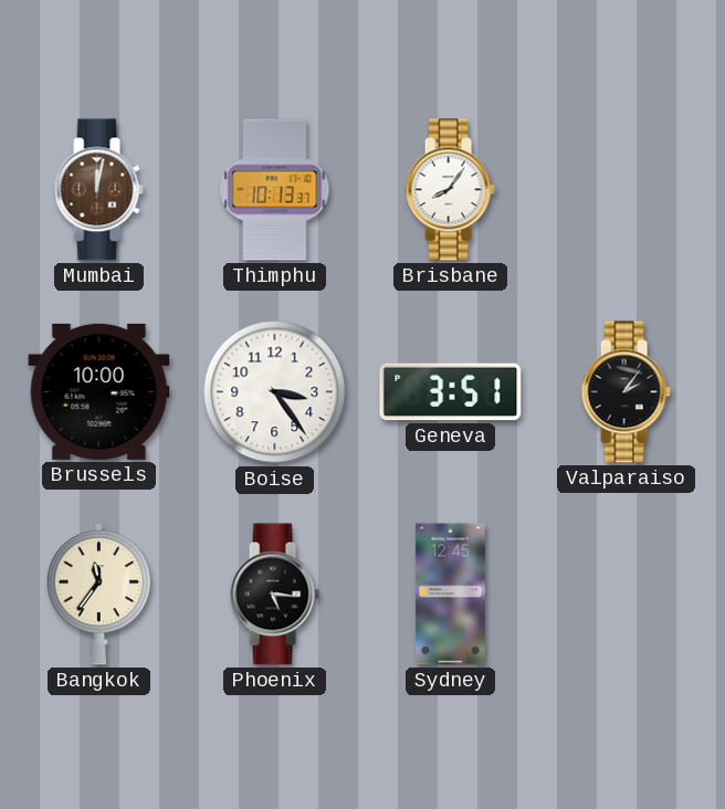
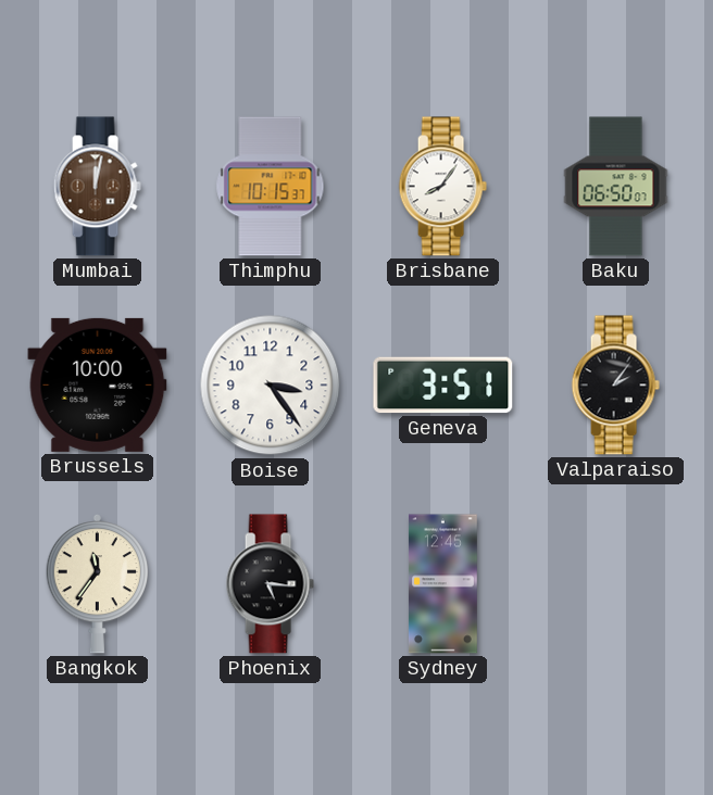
Thimphu: 10:13 -> 10:15
Baku: none -> 06:50
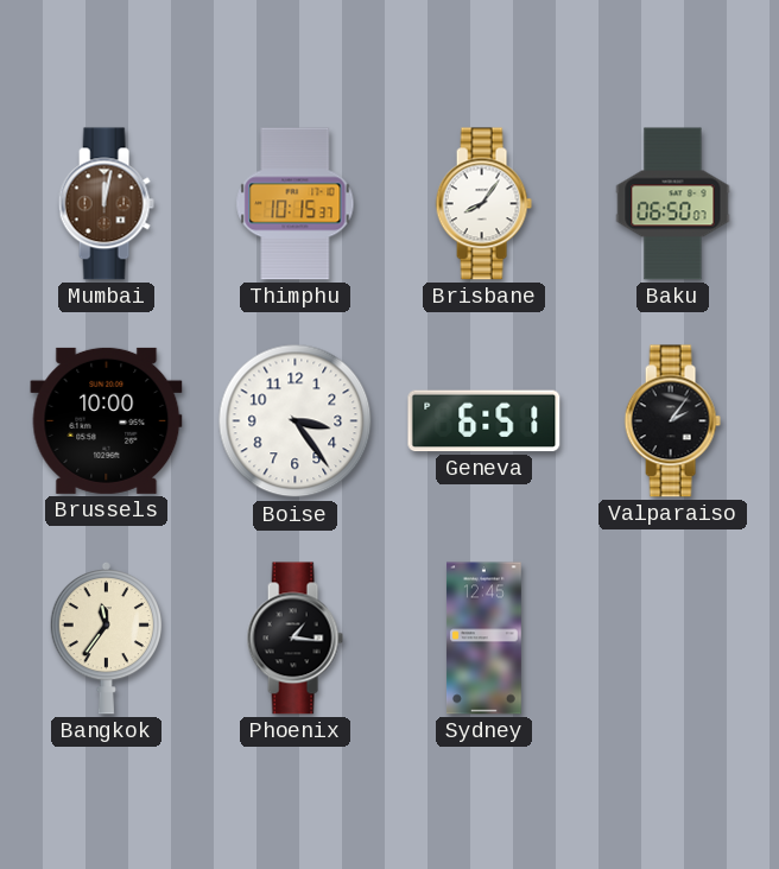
Geneva: 3:51 -> 6:51
Phoenix: 5:16 -> 1:16
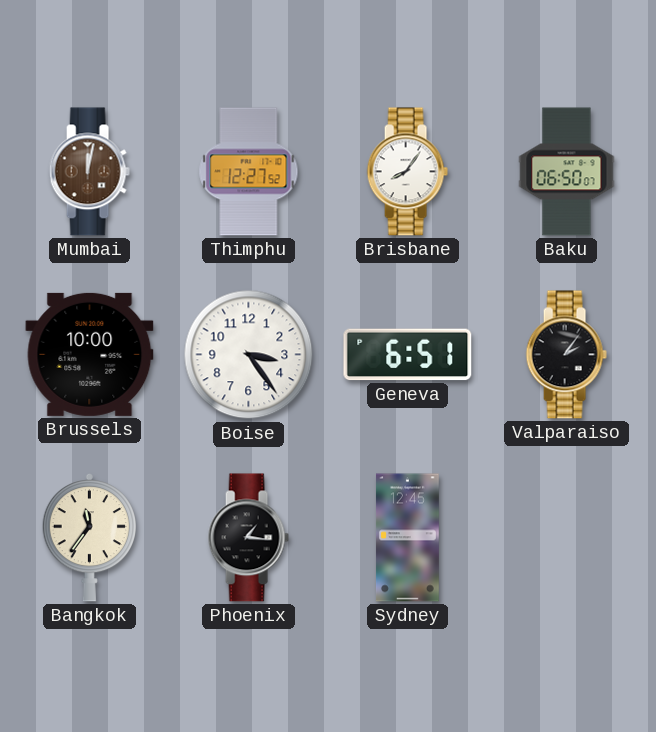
Thimphu: 10:15 -> 12:27
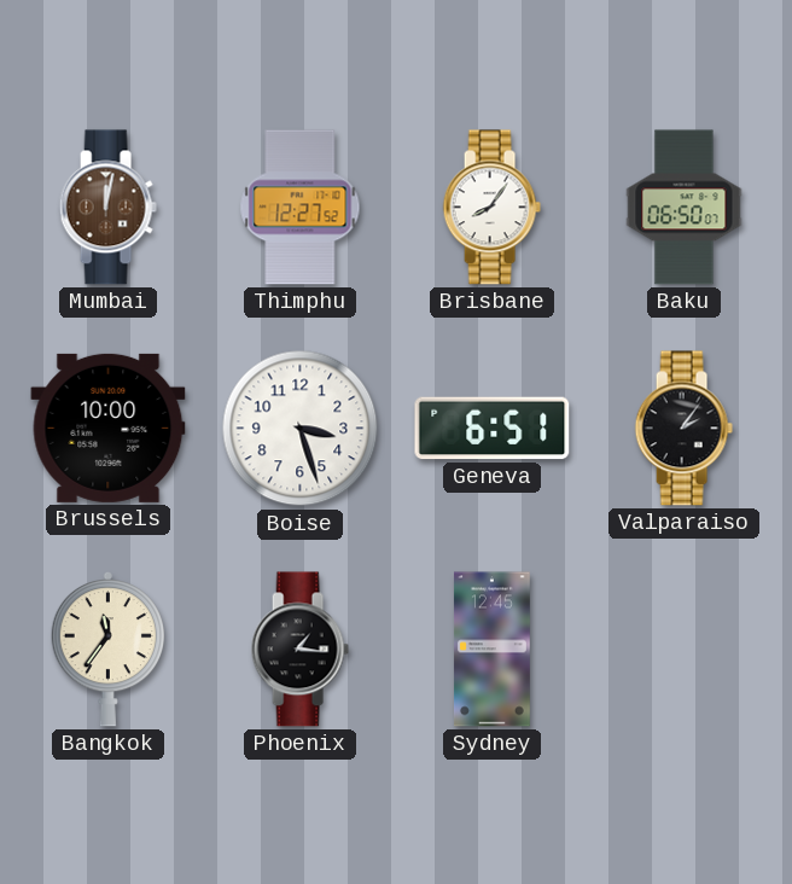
Boise: 3:24 -> 3:27
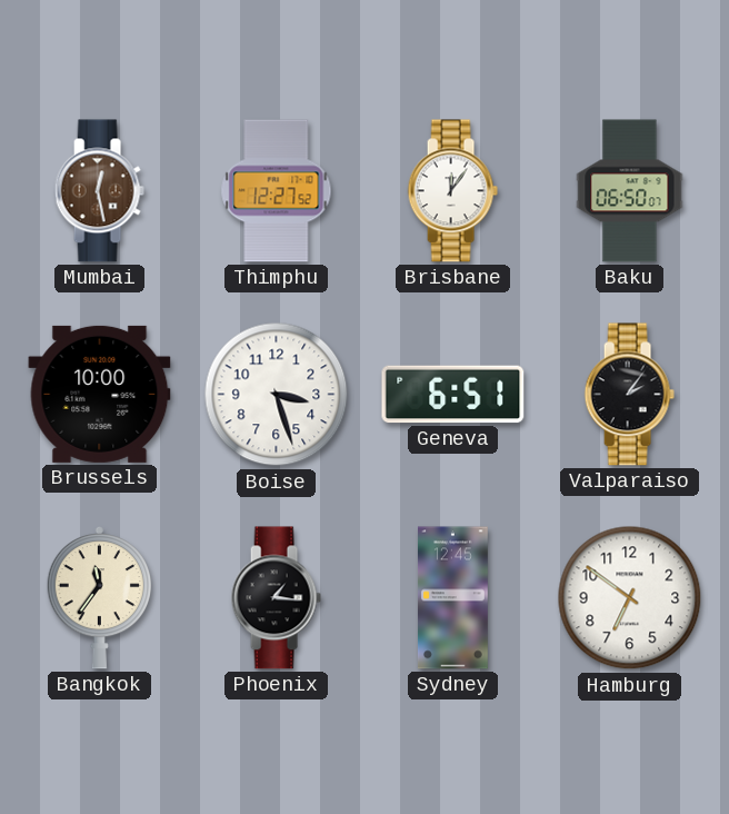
Mumbai: 12:02 -> 12:28
Brisbane: 8:06 -> 12:06
Hamburg: none -> 6:51
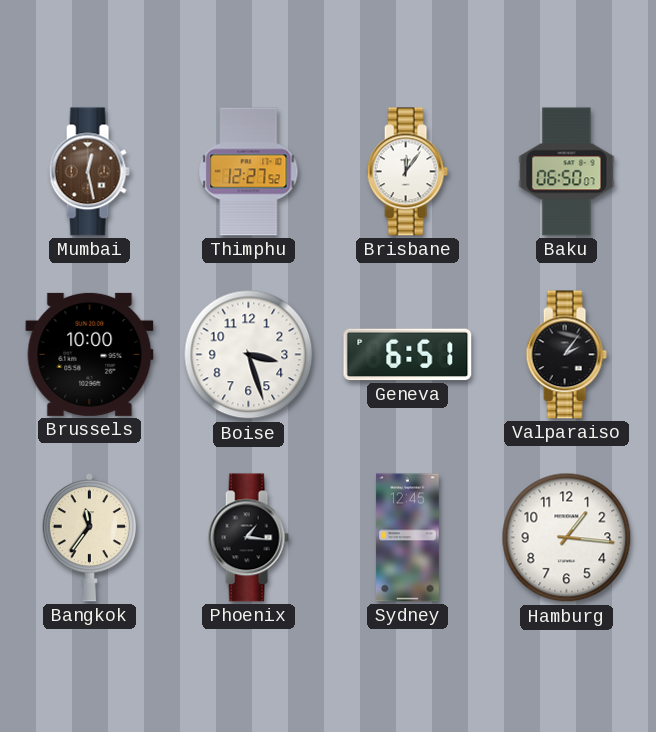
Hamburg: 6:51 -> 1:16
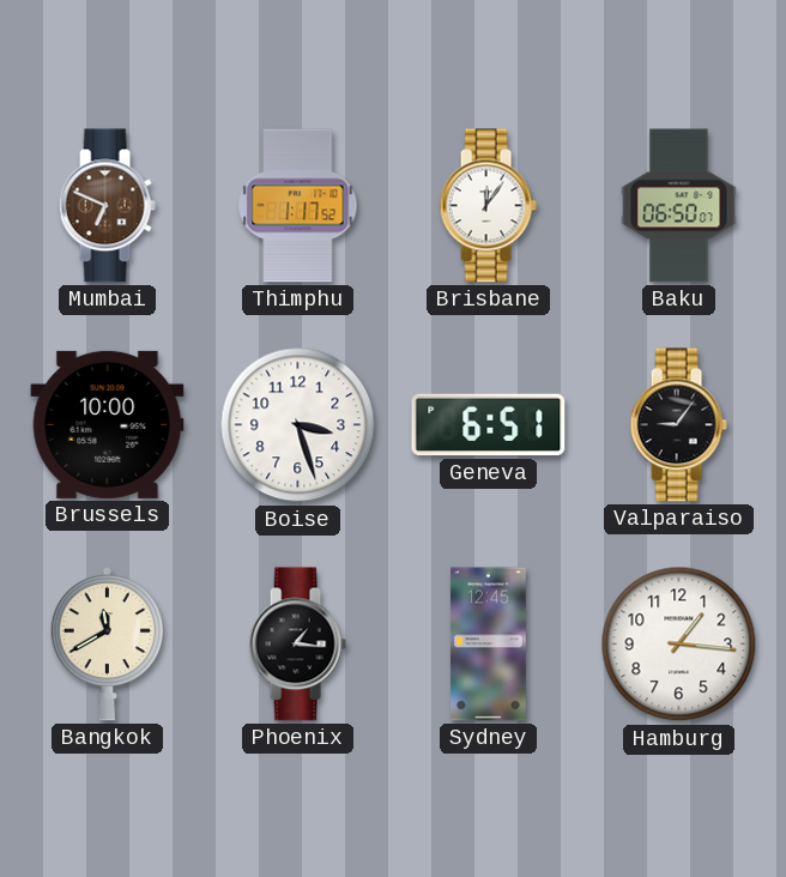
Mumbai: 12:28 -> 6:49
Thimphu: 12:27 -> 1:17
Valparaiso: 2:06 -> 9:06
Bangkok: 11:36 -> 11:40
